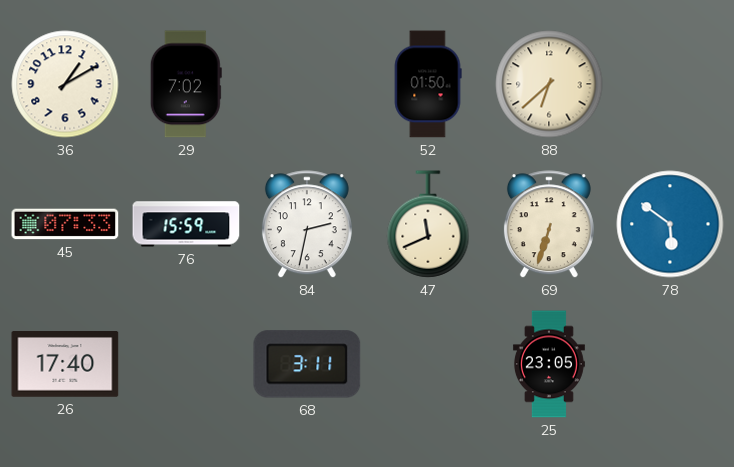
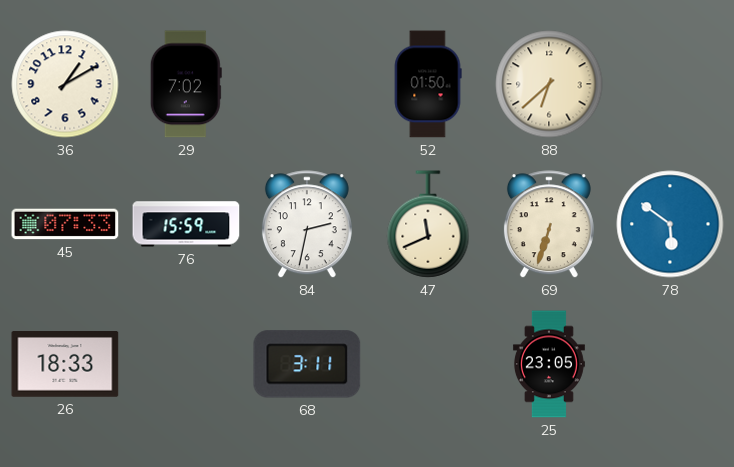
26: 17:40 -> 18:33
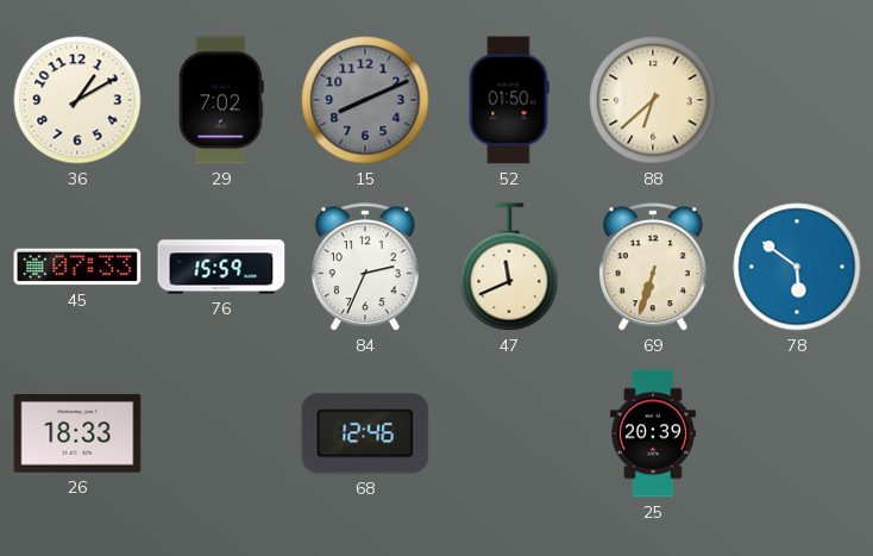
15: none -> 8:11
84: 2:32 -> 2:34
68: 3:11 -> 12:46
25: 23:05 -> 20:39
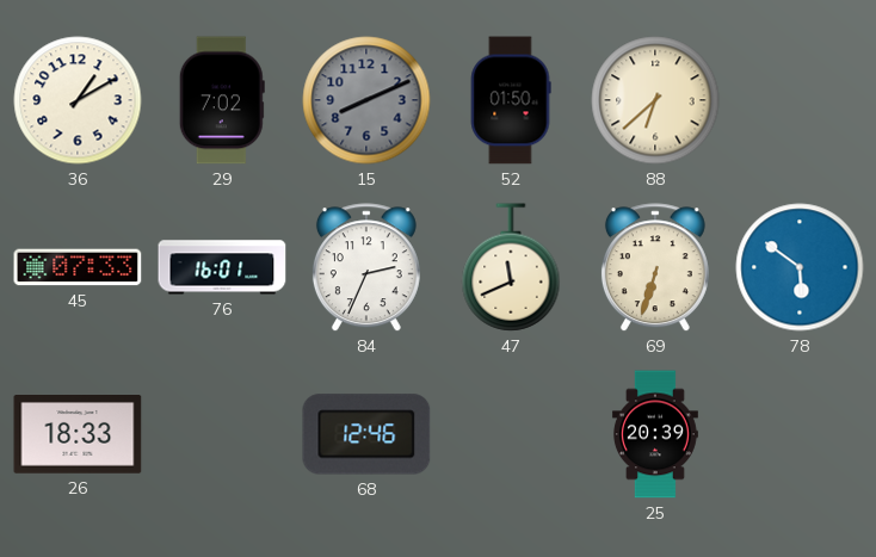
76: 15:59 -> 16:01
